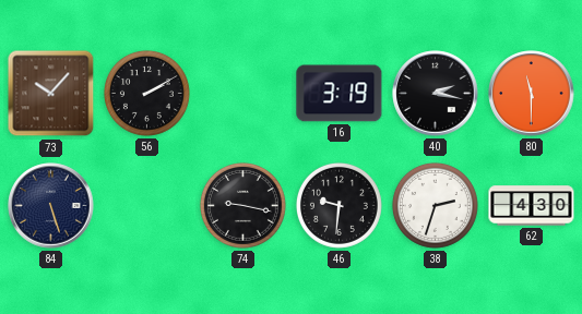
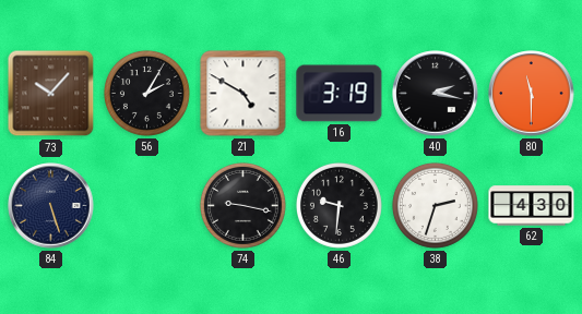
56: 2:10 -> 2:05
21: none -> 4:50
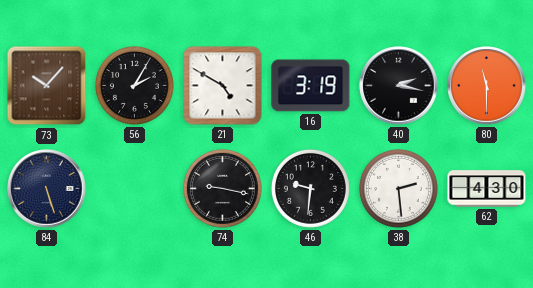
38: 2:33 -> 2:29
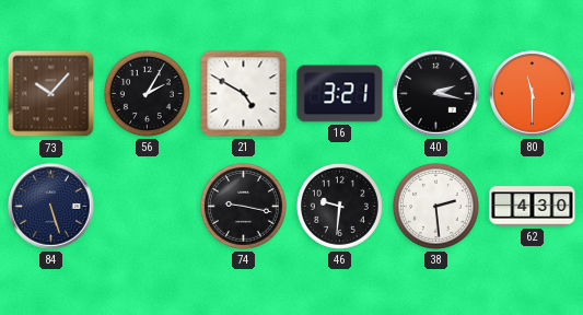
16: 3:19 -> 3:21
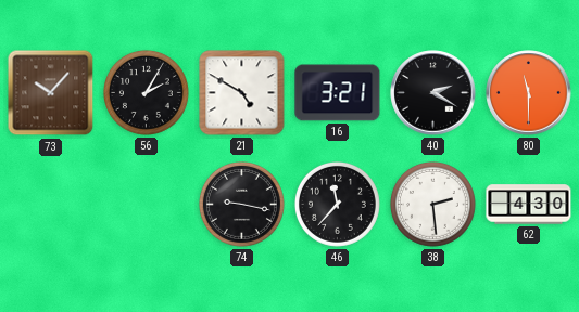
40: 2:17 -> 2:20
84: 5:27 -> none
46: 9:31 -> 11:37
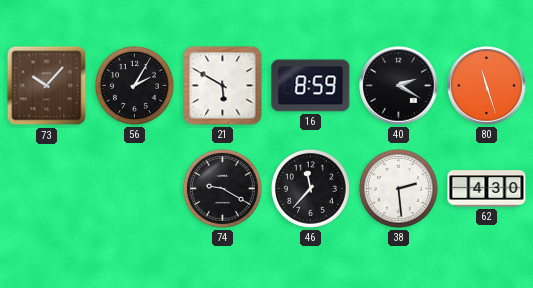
21: 4:50 -> 5:50
16: 3:21 -> 8:59
80: 11:30 -> 11:27
74: 9:17 -> 9:20
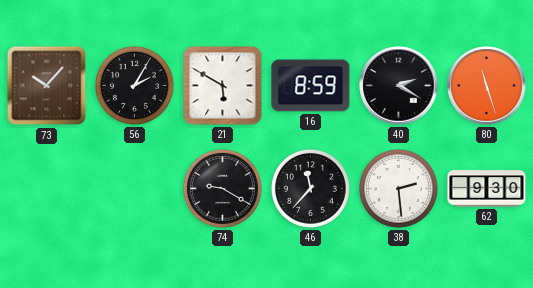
62: 4:30 -> 9:30
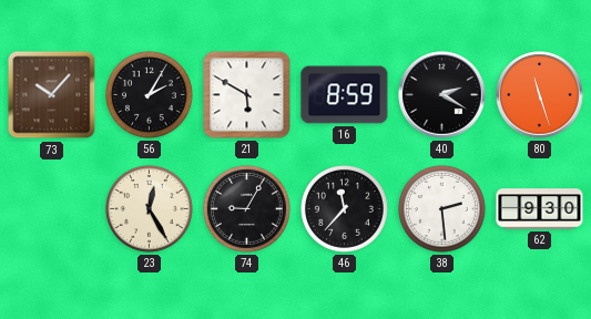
23: none -> 12:25
74: 9:20 -> 9:05
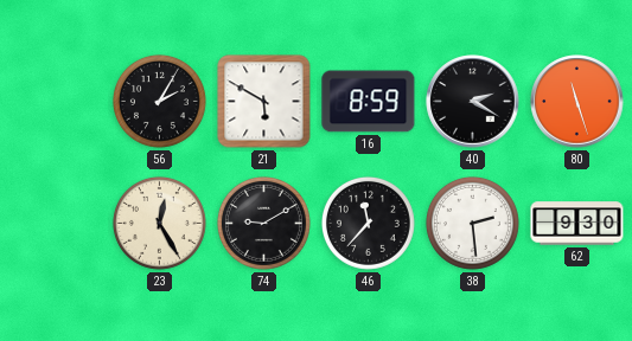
73: 10:07 -> none
74: 9:05 -> 9:10
